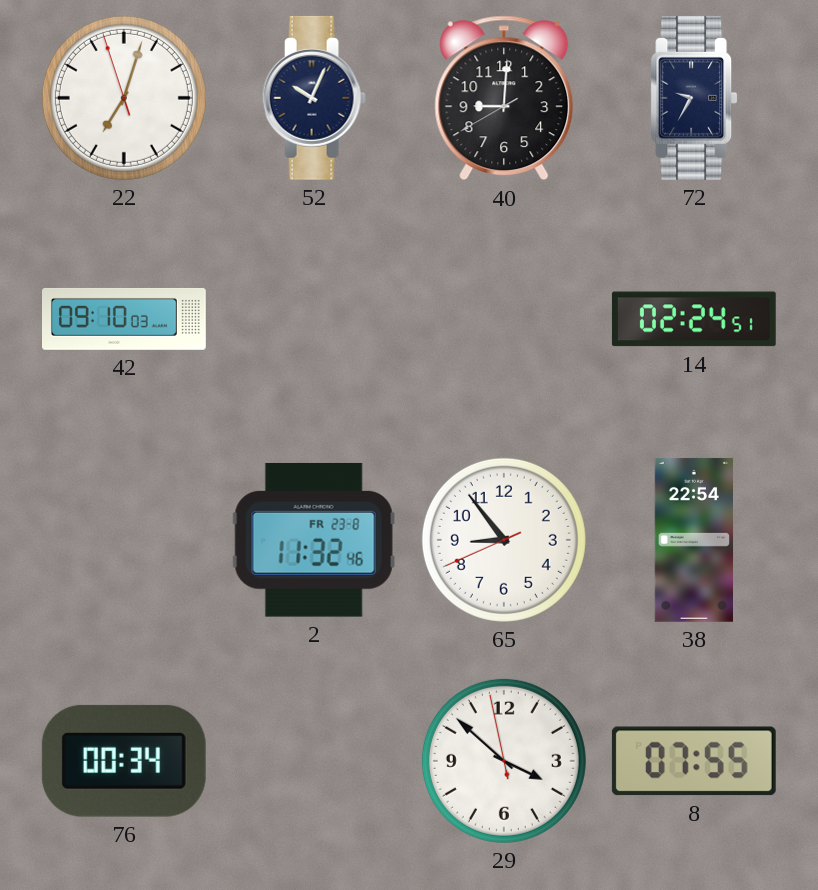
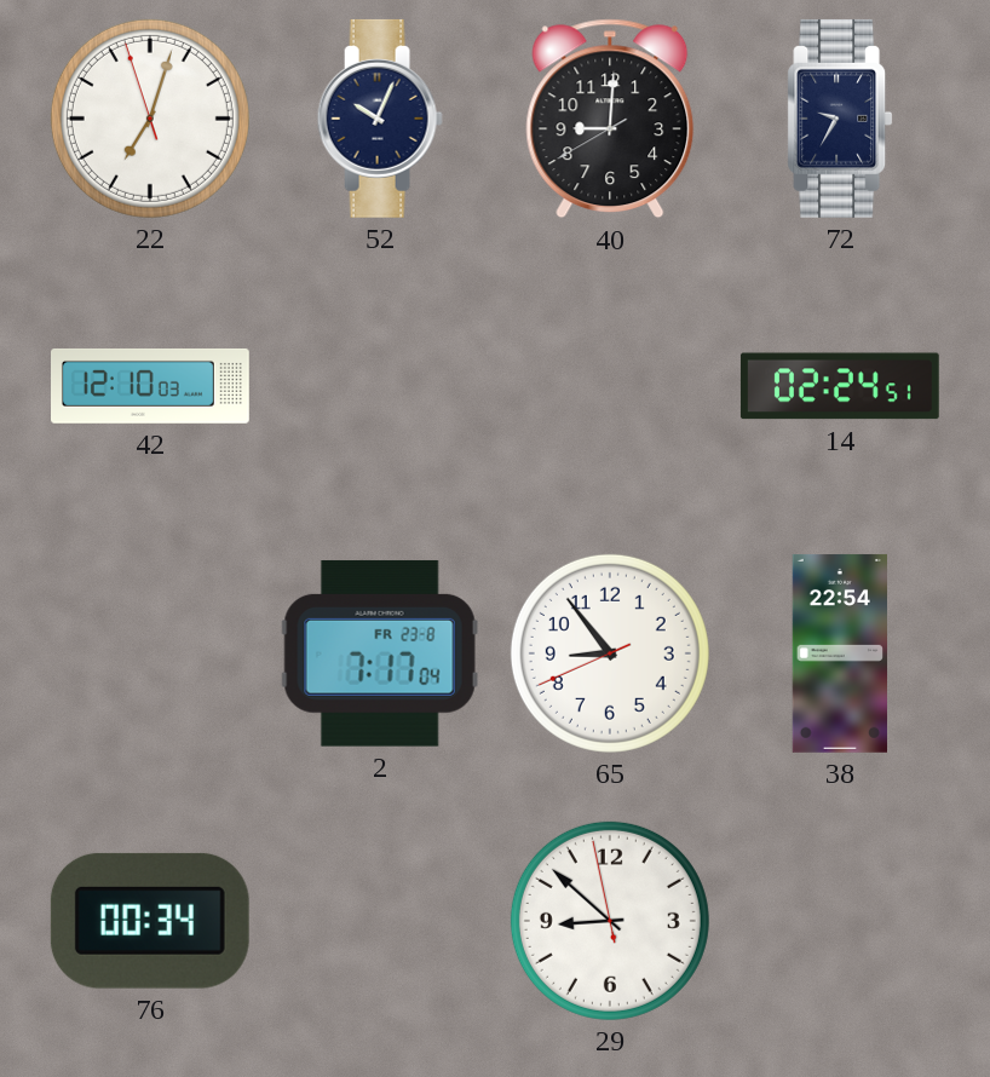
42: 09:10 -> 12:10
2: 11:32 -> 7:17
29: 3:51 -> 8:51
8: 07:55 -> none
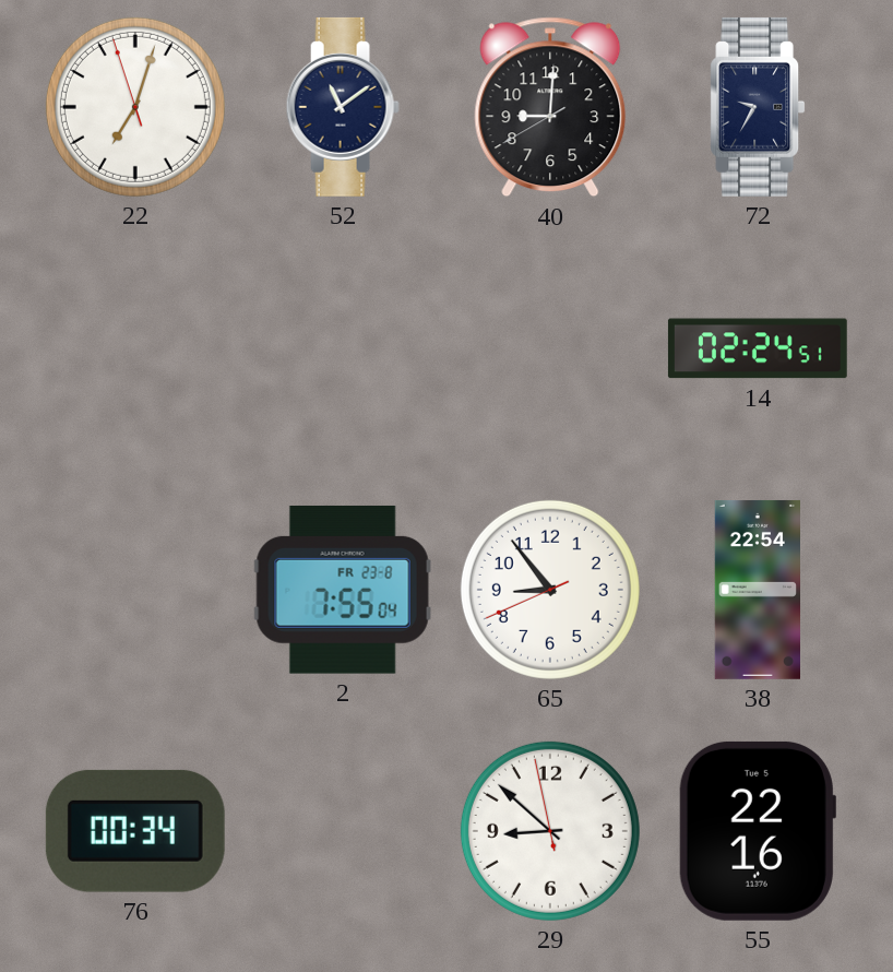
52: 10:04 -> 11:09
42: 12:10 -> none
2: 7:17 -> 7:55
55: none -> 22:16
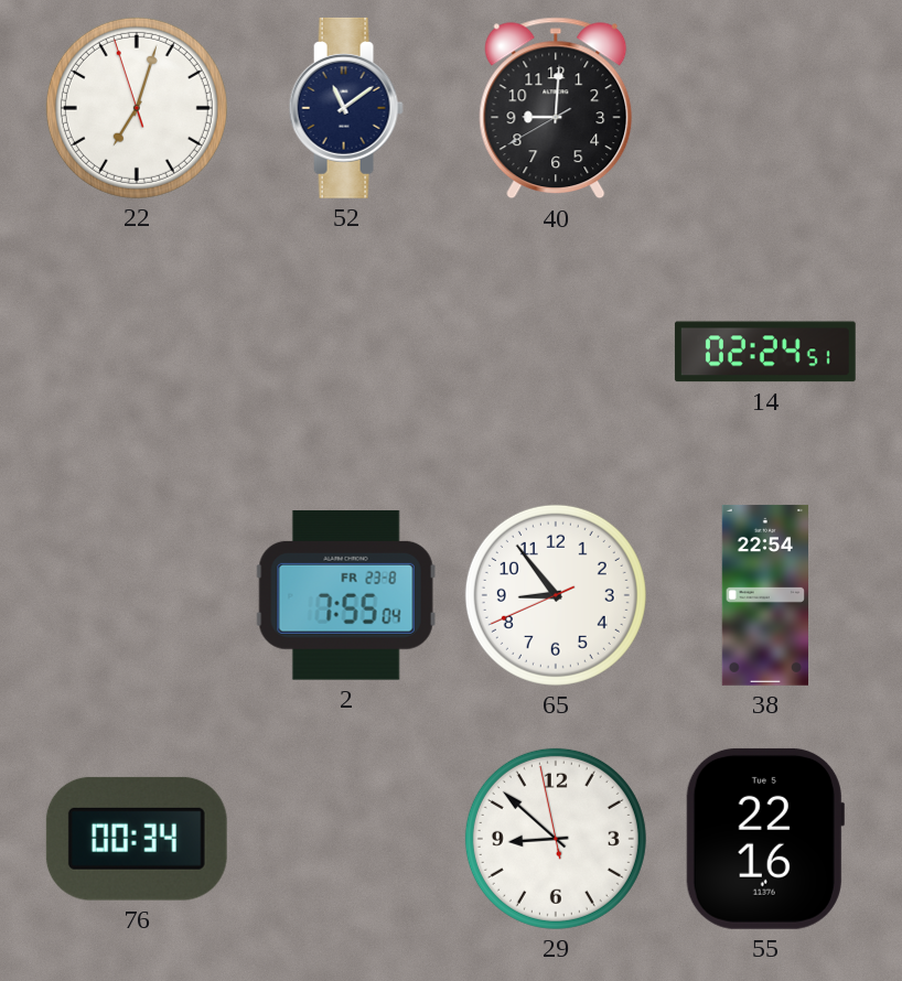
72: 9:35 -> none
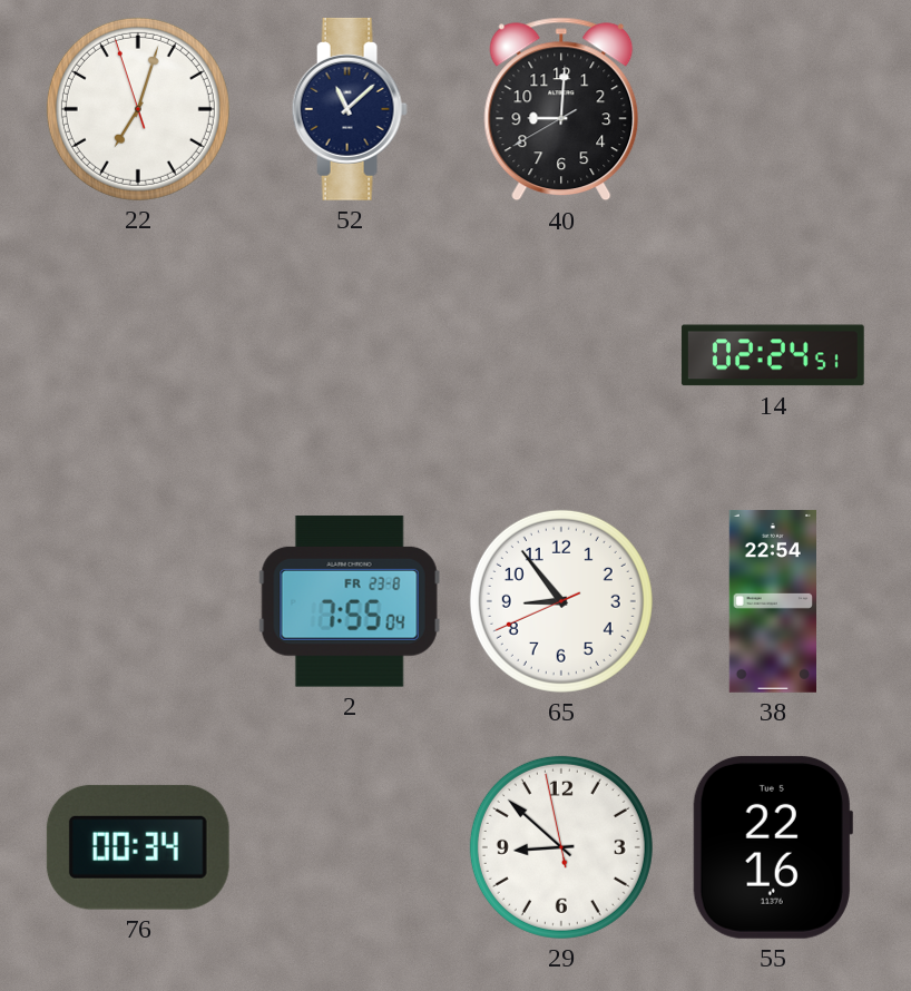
52: 11:09 -> 11:08
